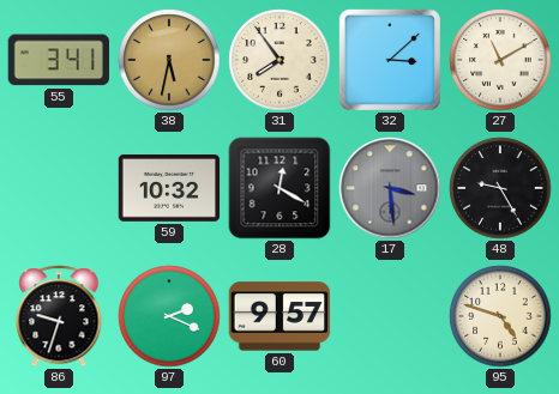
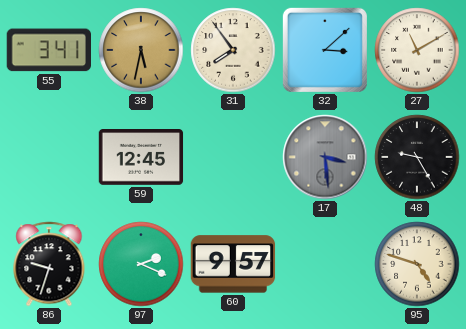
59: 10:32 -> 12:45
28: 12:20 -> none
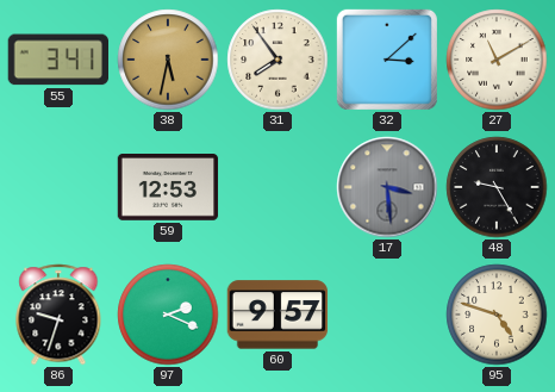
59: 12:45 -> 12:53
